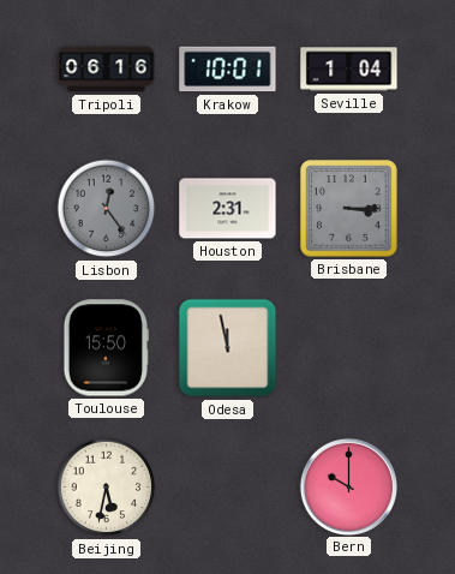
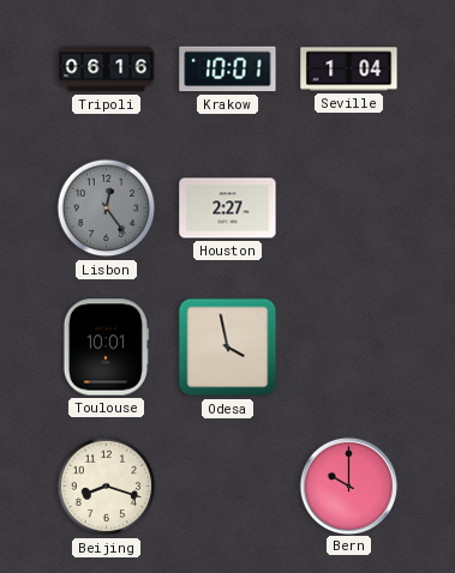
Houston: 2:31 -> 2:27
Brisbane: 3:15 -> none
Toulouse: 15:50 -> 10:01
Odesa: 11:58 -> 3:58
Beijing: 5:32 -> 8:18
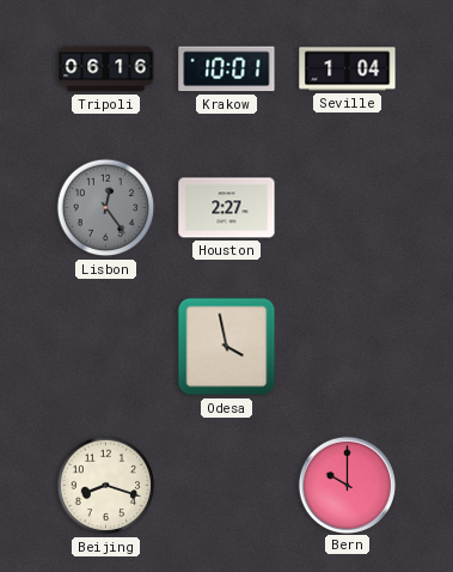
Toulouse: 10:01 -> none
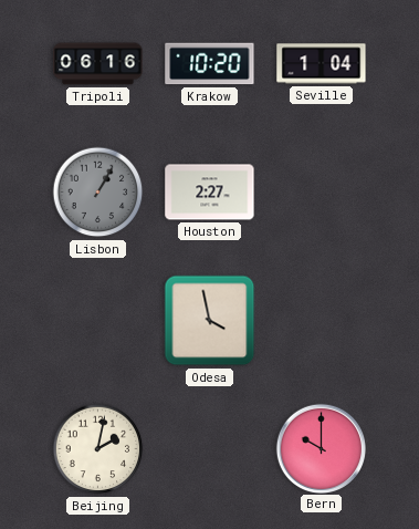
Krakow: 10:01 -> 10:20
Lisbon: 12:24 -> 1:05
Beijing: 8:18 -> 2:02
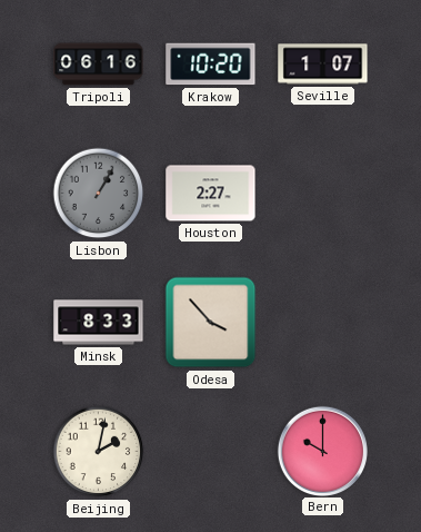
Seville: 1:04 -> 1:07
Minsk: none -> 8:33
Odesa: 3:58 -> 3:53
